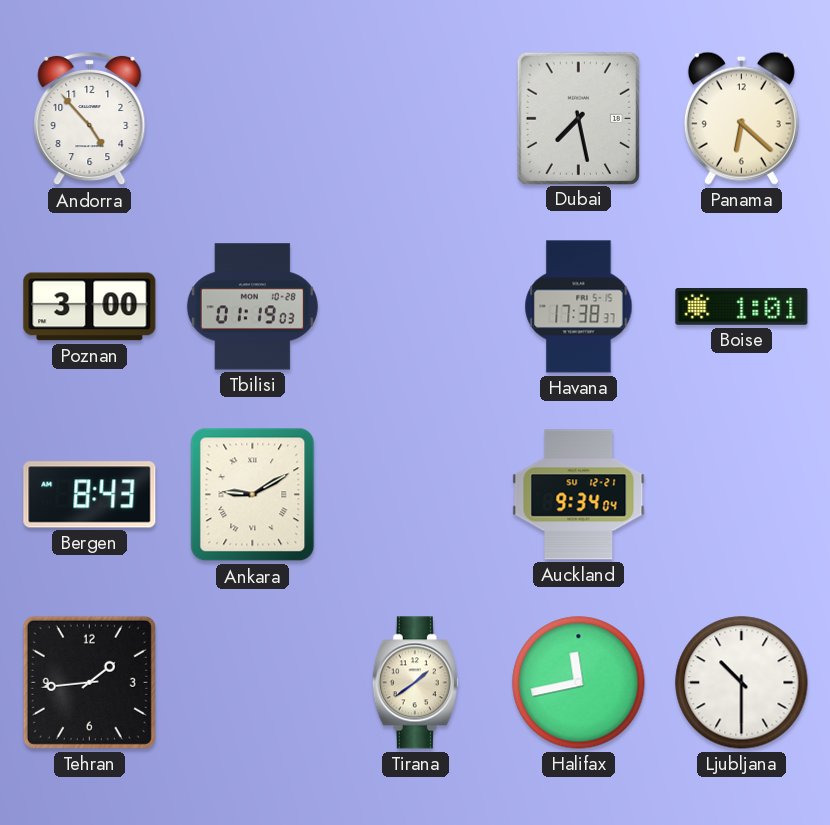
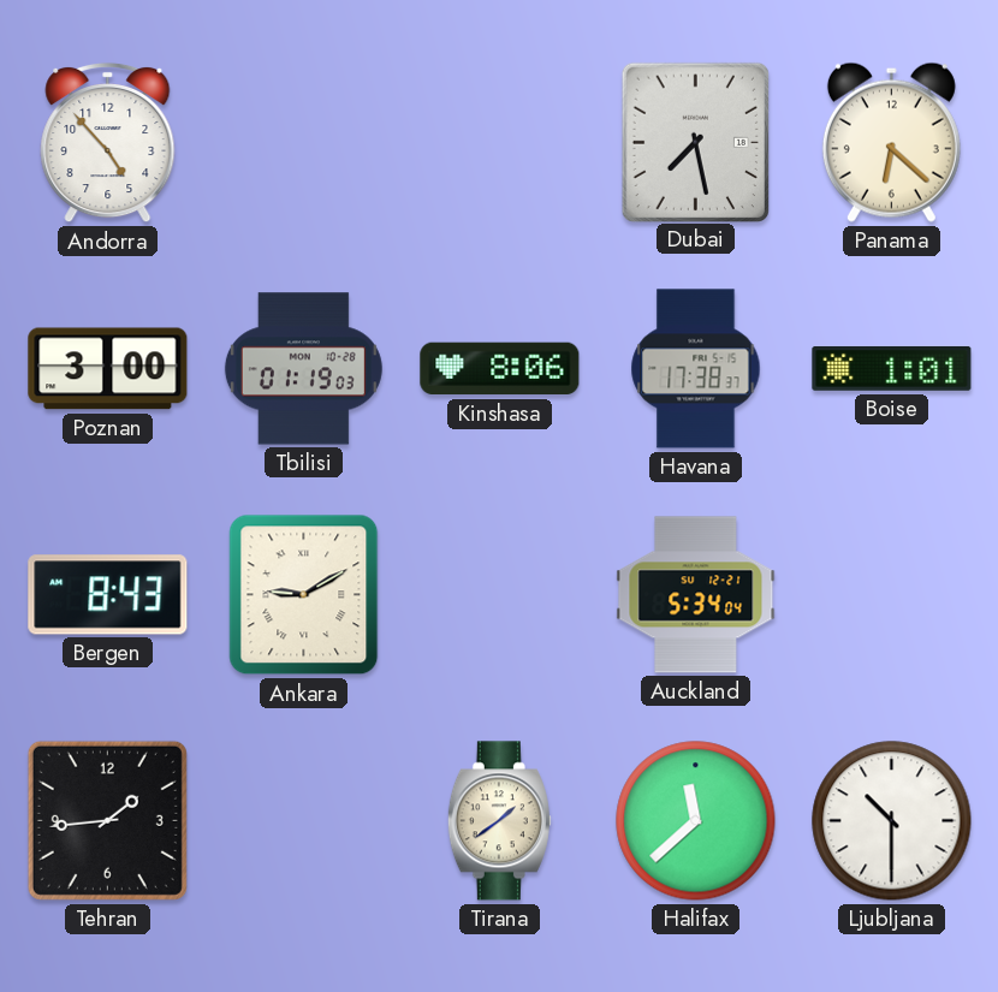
Kinshasa: none -> 8:06
Auckland: 9:34 -> 5:34
Halifax: 11:43 -> 11:38
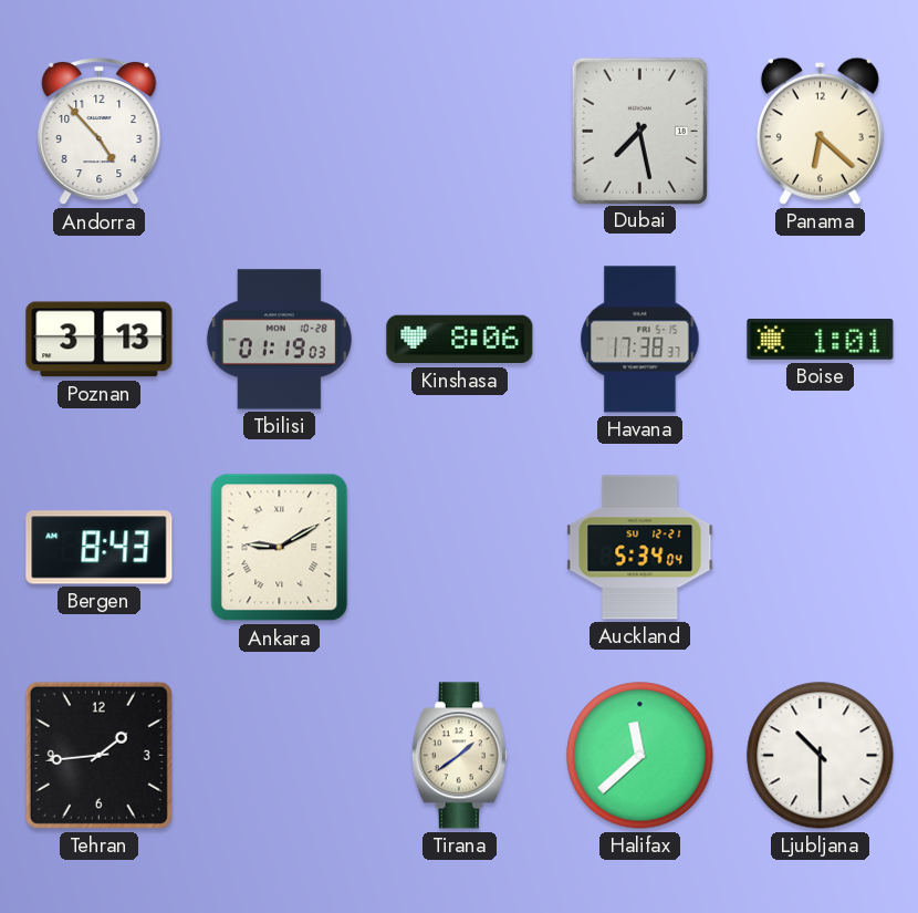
Poznan: 3:00 -> 3:13
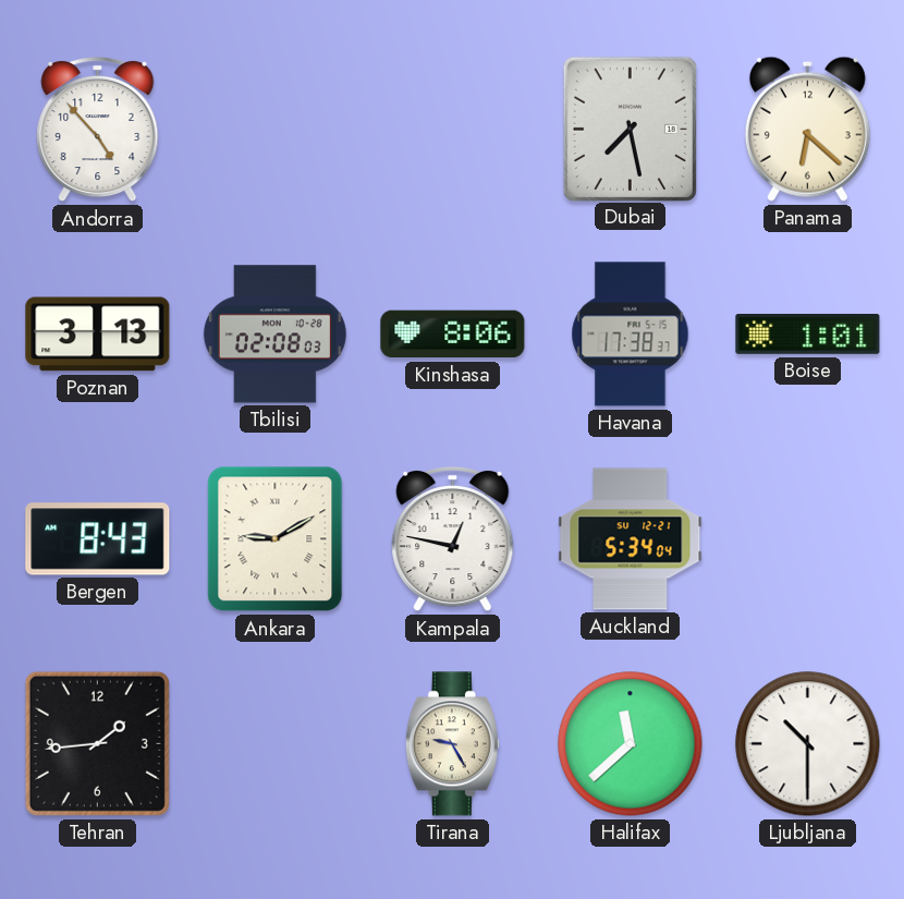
Tbilisi: 01:19 -> 02:08
Kampala: none -> 12:47
Tirana: 1:39 -> 9:25
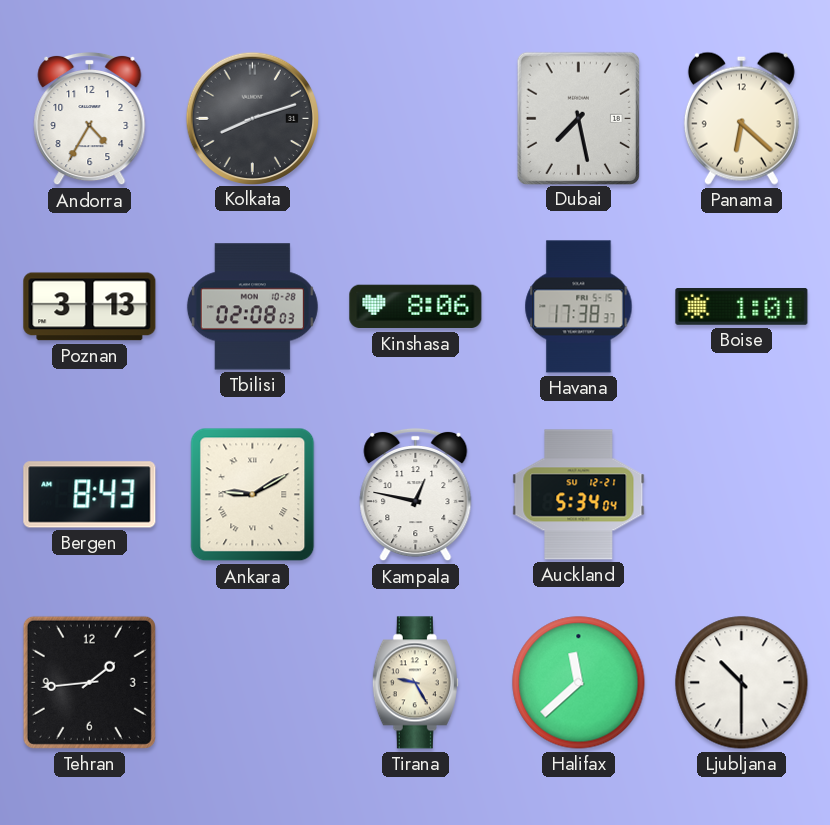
Andorra: 4:53 -> 4:35
Kolkata: none -> 8:12
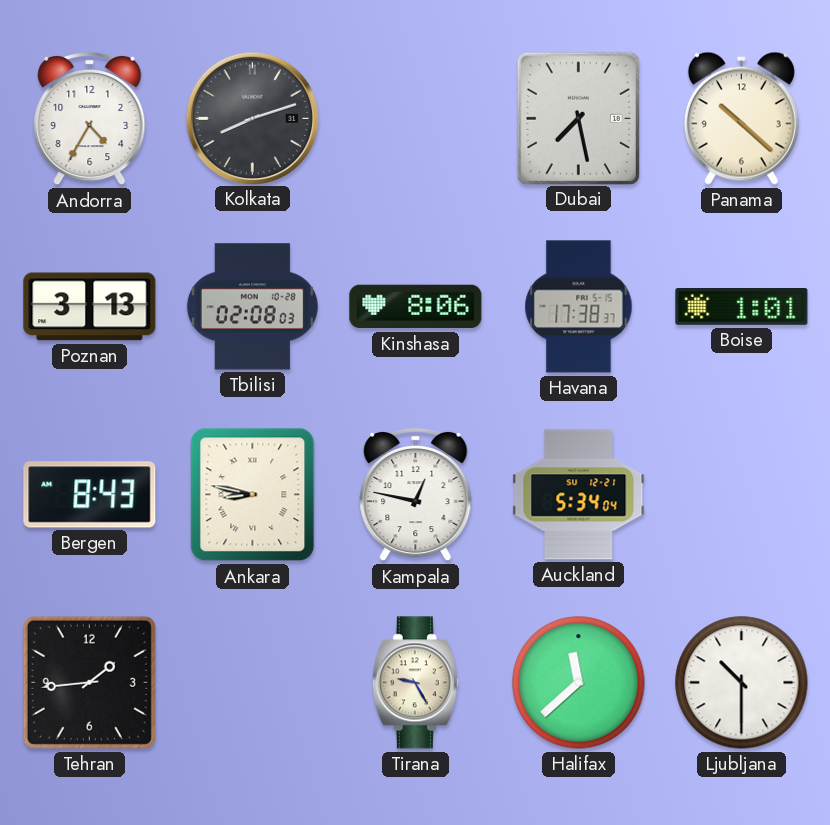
Panama: 6:22 -> 10:22
Ankara: 9:10 -> 8:47
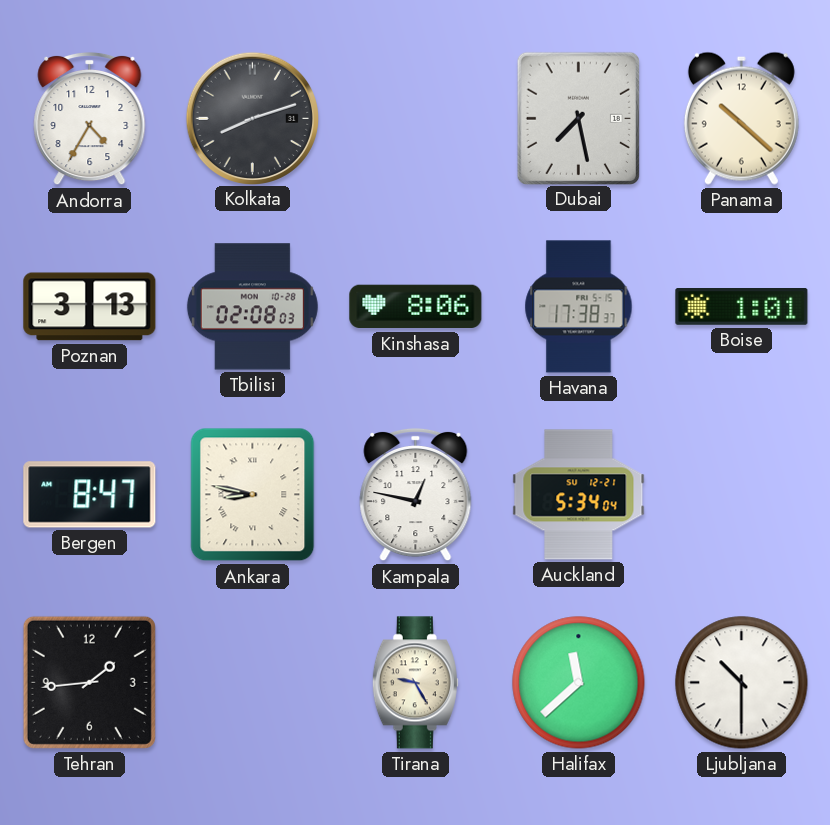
Bergen: 8:43 -> 8:47
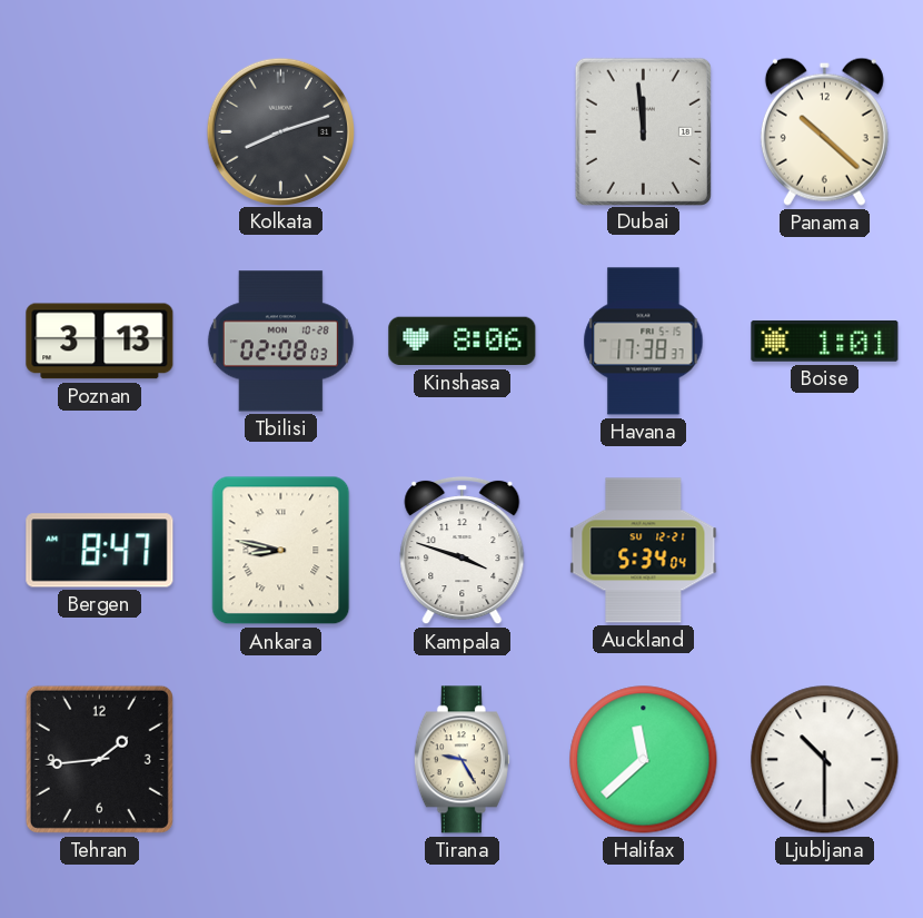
Andorra: 4:35 -> none
Dubai: 7:28 -> 11:59
Kampala: 12:47 -> 3:48
